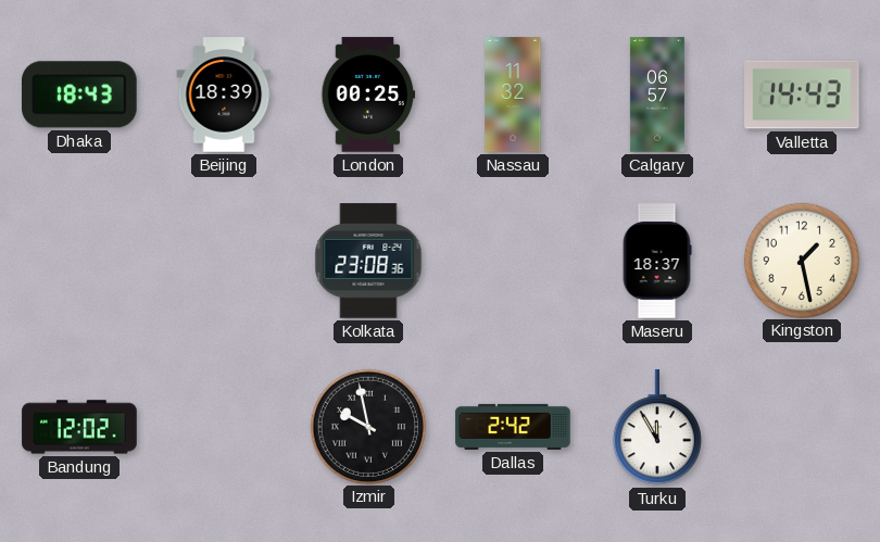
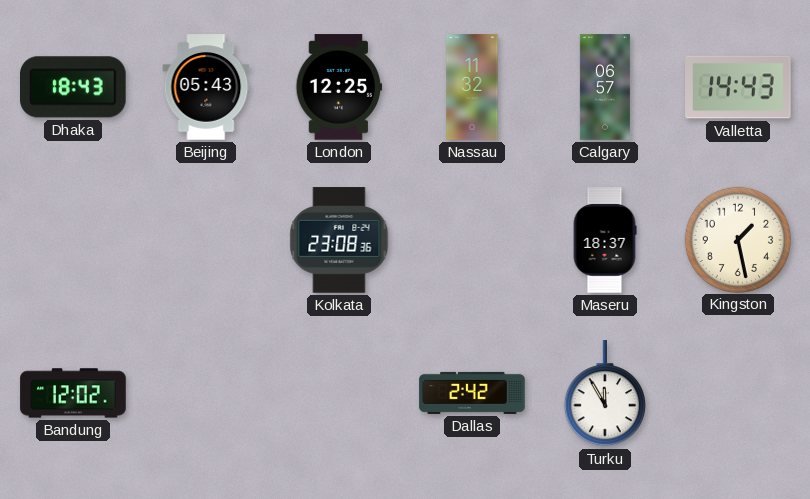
Beijing: 18:39 -> 05:43
London: 00:25 -> 12:25
Izmir: 9:58 -> none
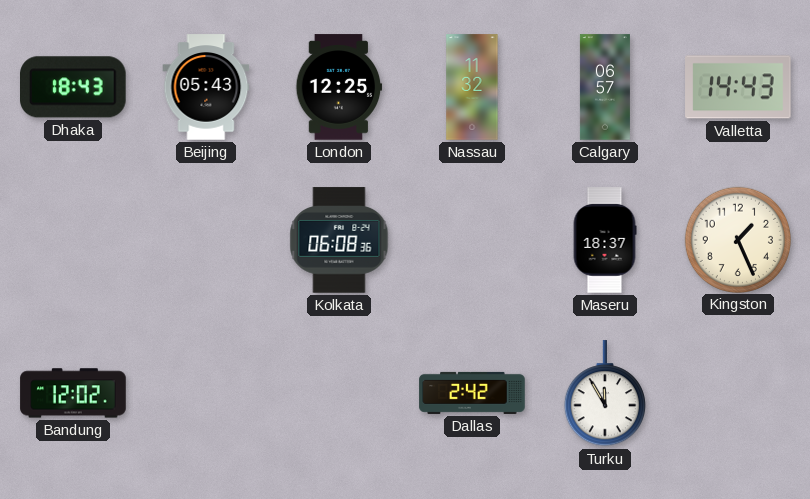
Kolkata: 23:08 -> 06:08
Kingston: 1:28 -> 1:26
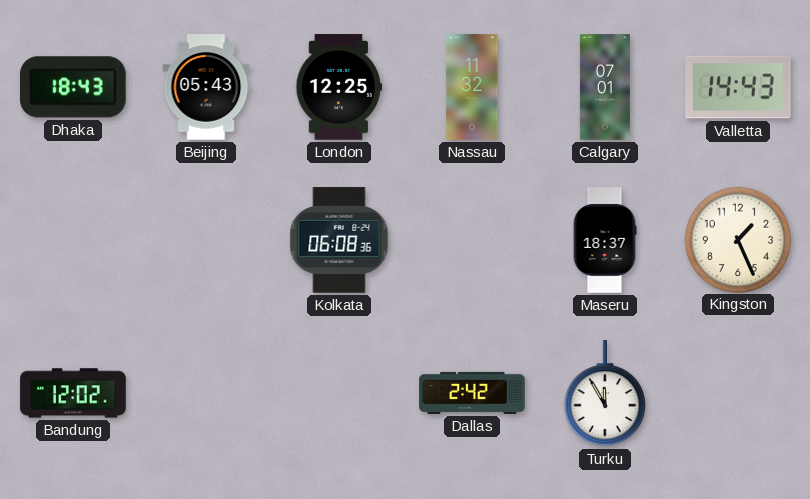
Calgary: 06:57 -> 07:01
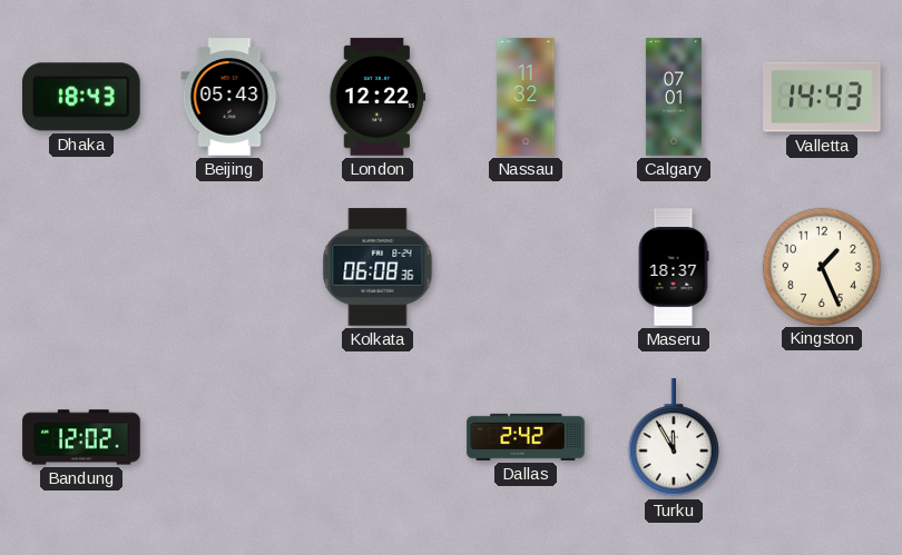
London: 12:25 -> 12:22
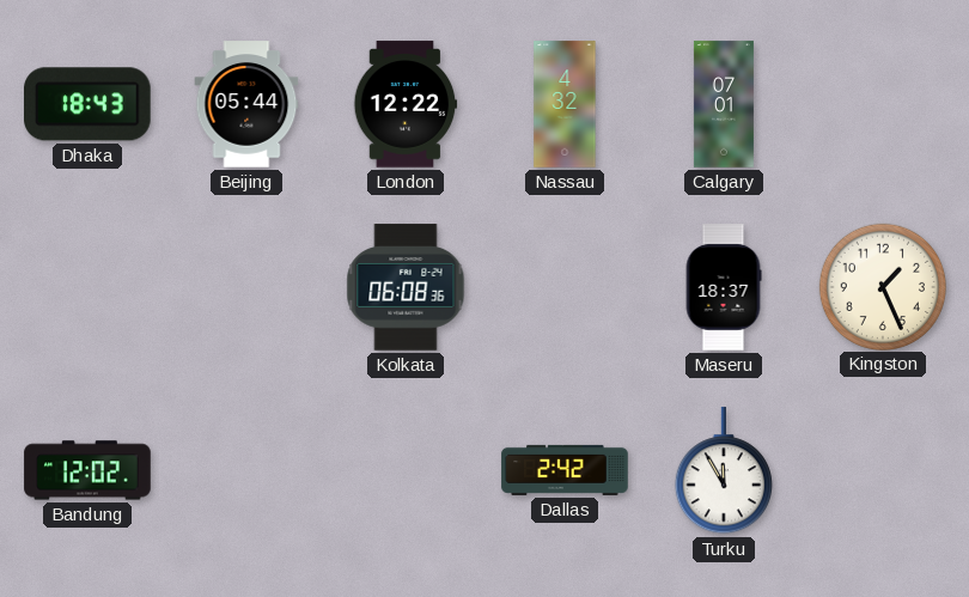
Beijing: 05:43 -> 05:44
Nassau: 11:32 -> 4:32
Valletta: 14:43 -> none
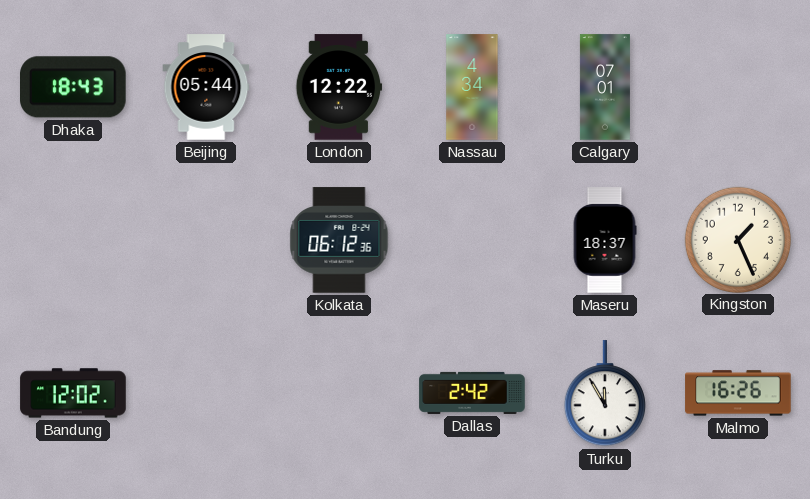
Nassau: 4:32 -> 4:34
Kolkata: 06:08 -> 06:12
Malmo: none -> 16:26
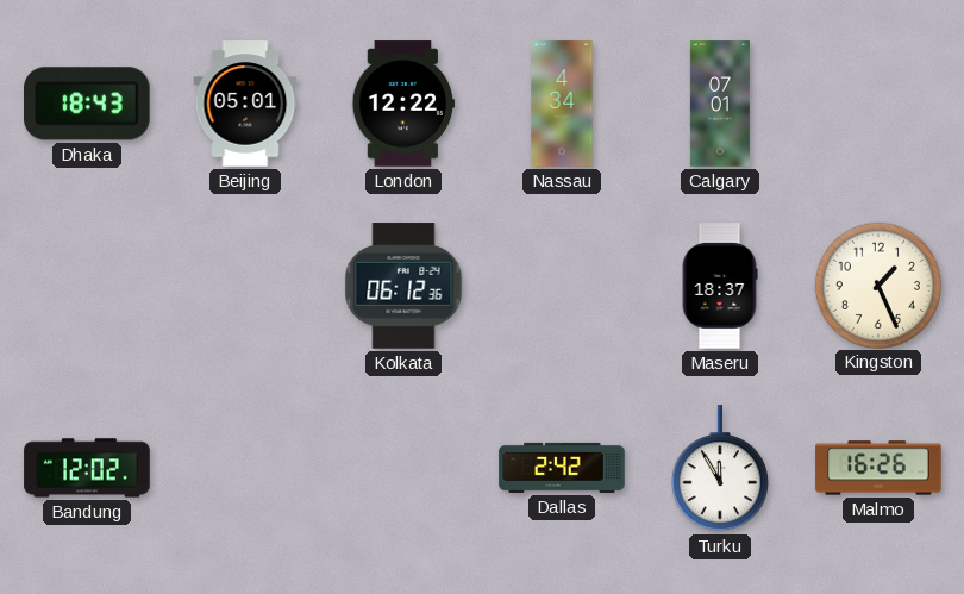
Beijing: 05:44 -> 05:01
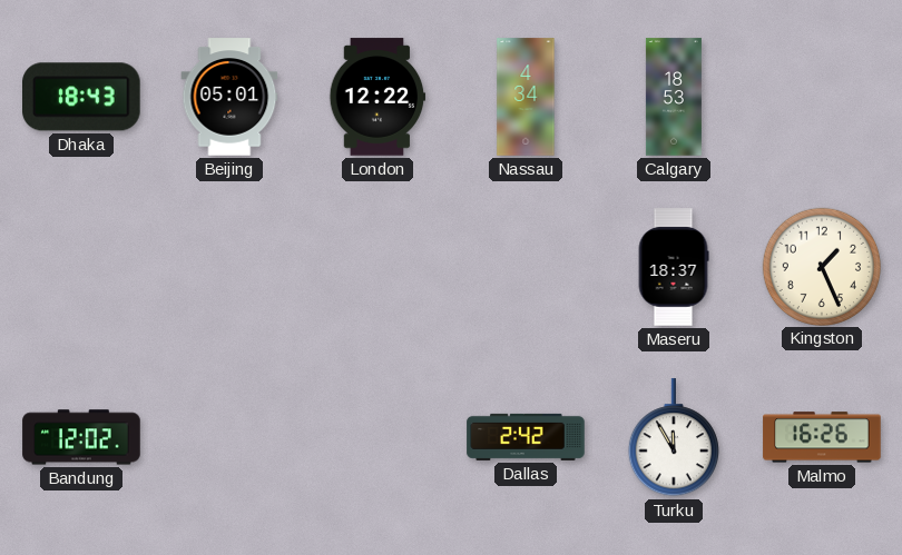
Calgary: 07:01 -> 18:53
Kolkata: 06:12 -> none
